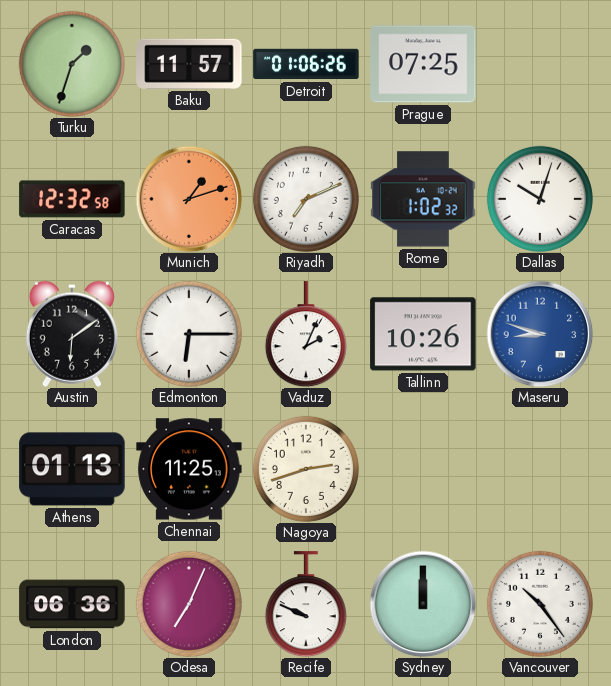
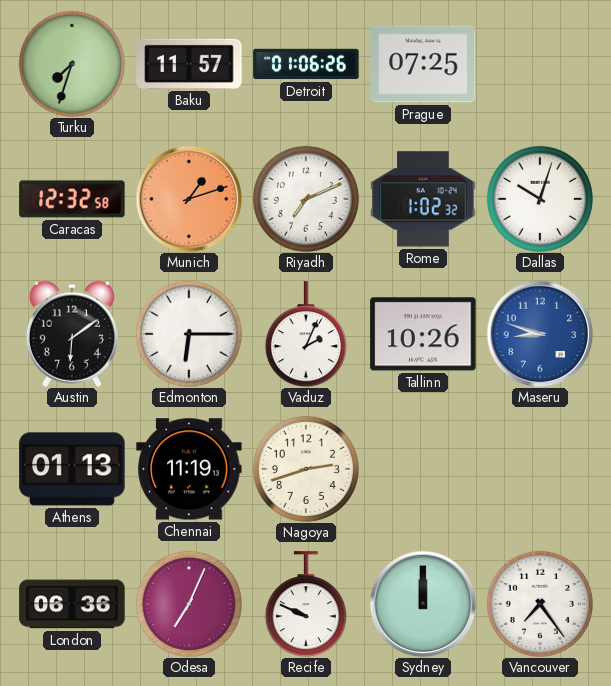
Turku: 1:33 -> 7:33
Chennai: 11:25 -> 11:19
Vancouver: 10:24 -> 7:24
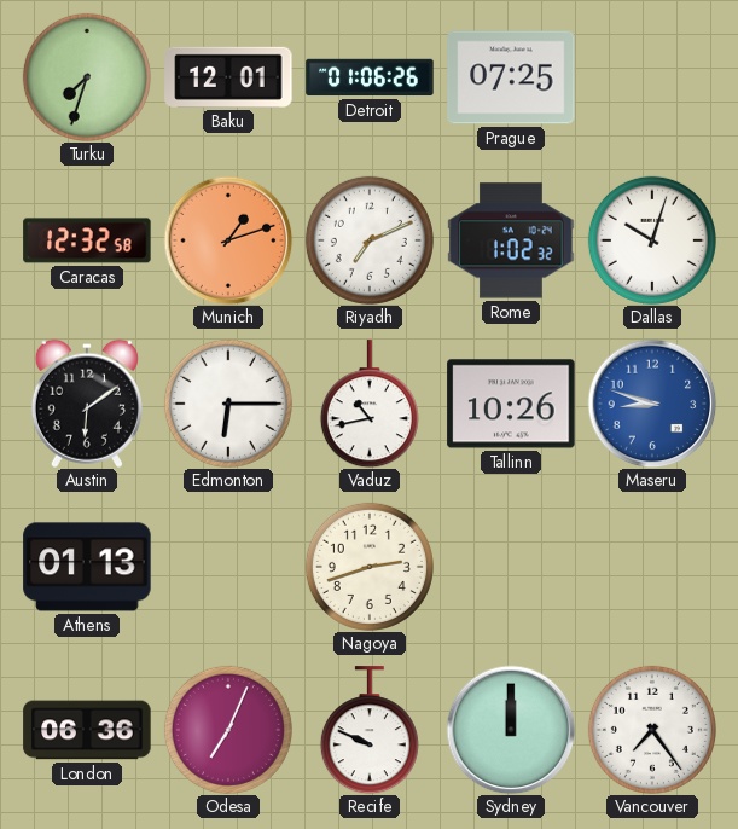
Baku: 11:57 -> 12:01
Vaduz: 2:04 -> 10:43
Chennai: 11:19 -> none
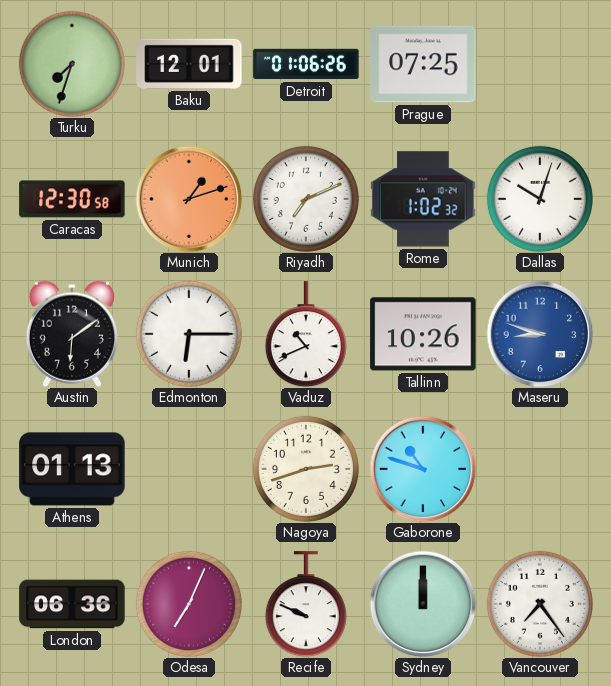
Caracas: 12:32 -> 12:30
Vaduz: 10:43 -> 10:41
Gaborone: none -> 10:48
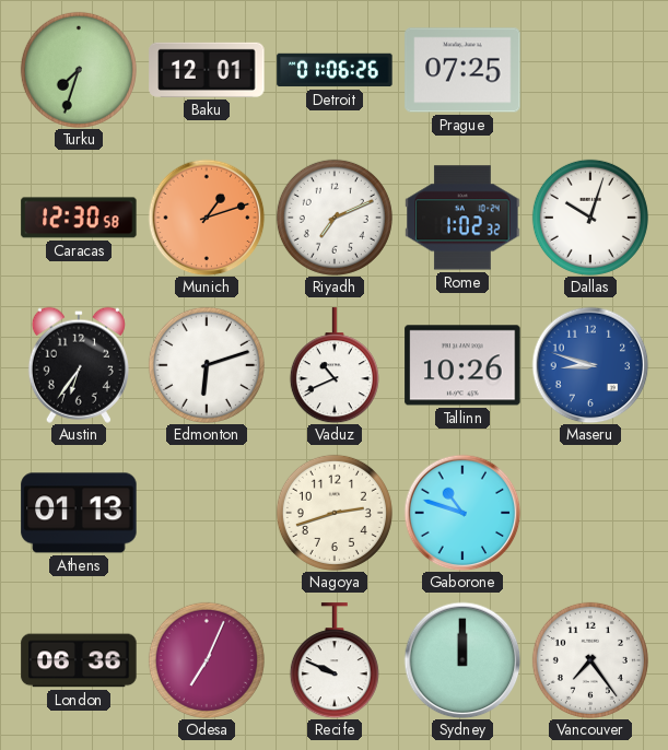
Austin: 6:09 -> 6:36
Edmonton: 6:15 -> 6:12
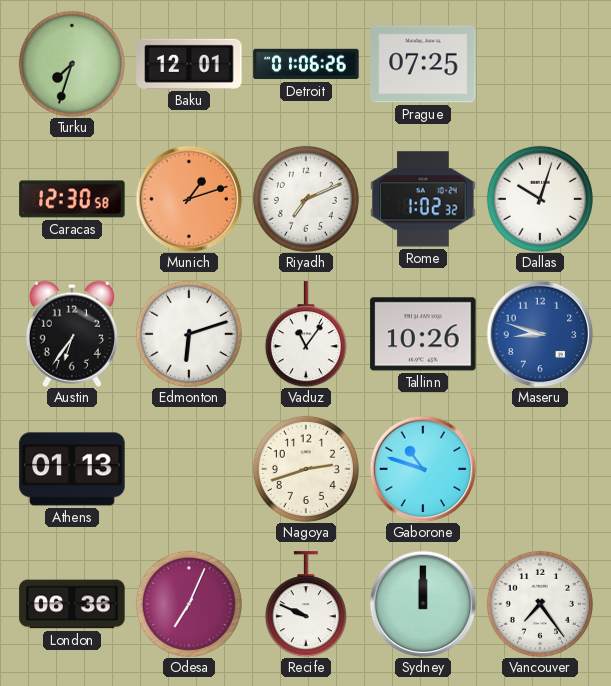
Vaduz: 10:41 -> 11:06
